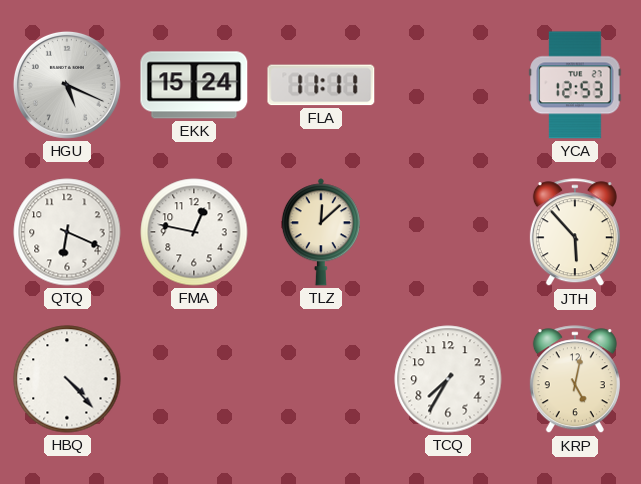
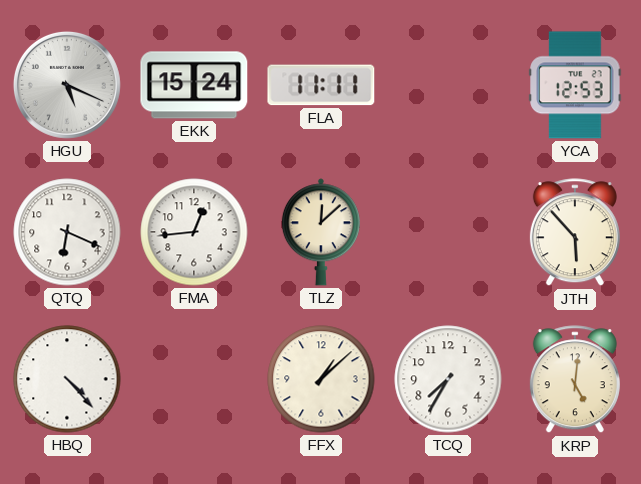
FMA: 12:47 -> 12:44
FFX: none -> 1:08
KRP: 5:02 -> 5:01
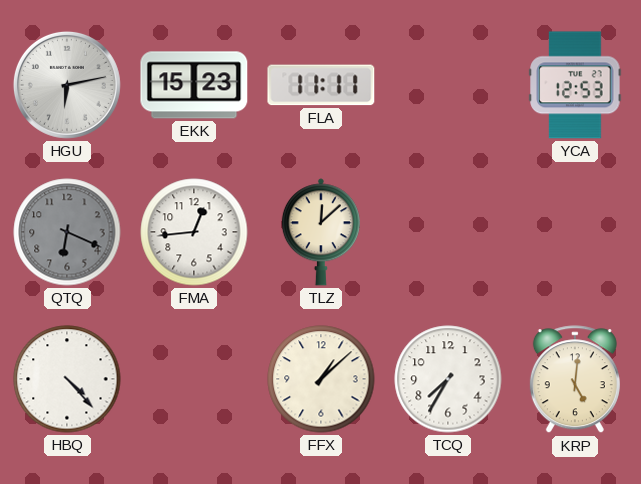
HGU: 5:19 -> 6:13
EKK: 15:24 -> 15:23
QTQ dial: white -> grey
JTH: 5:53 -> none
